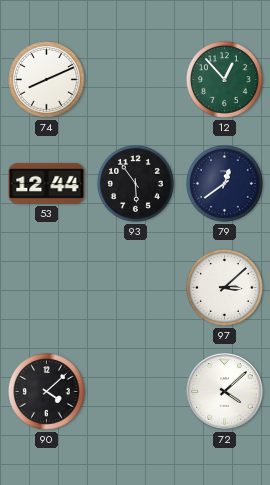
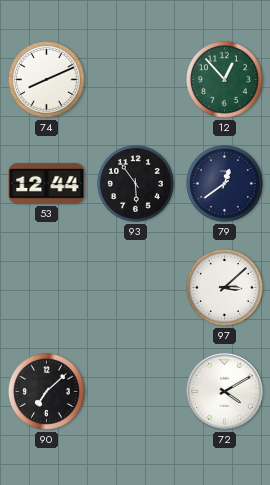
90: 4:08 -> 7:08
72: 4:08 -> 4:10
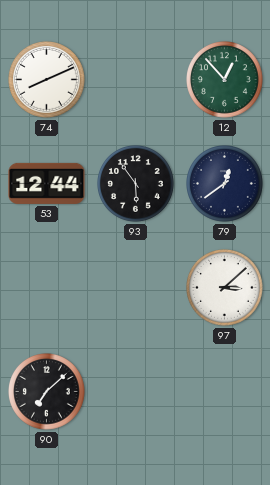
72: 4:10 -> none
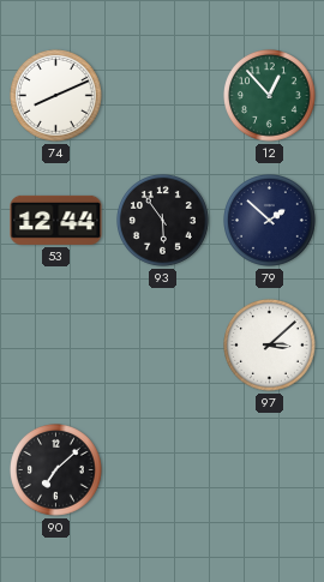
79: 12:39 -> 1:52
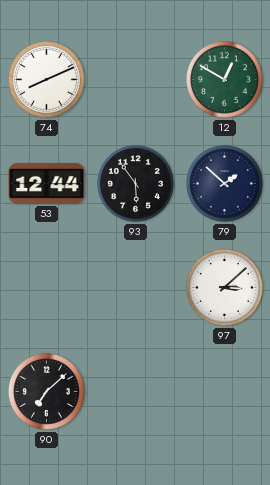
12: 12:53 -> 12:50
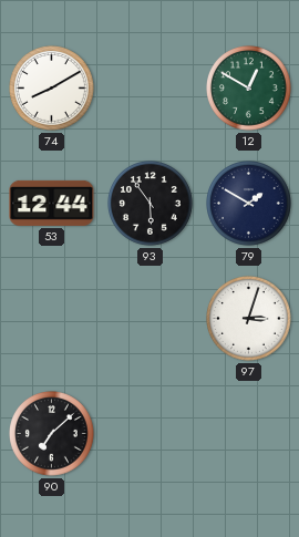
74: 8:11 -> 8:10
79: 1:52 -> 1:50
97: 3:08 -> 3:03
